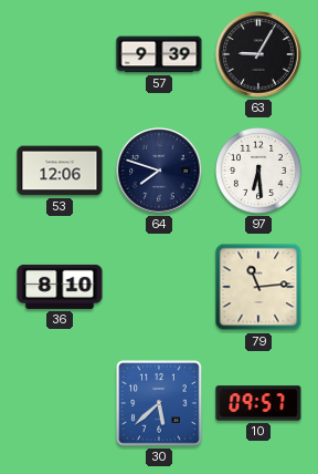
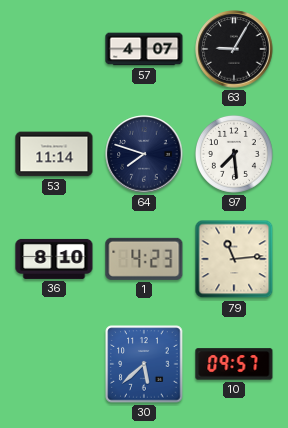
57: 9:39 -> 4:07
53: 12:06 -> 11:14
97: 6:29 -> 7:29
1: none -> 4:23
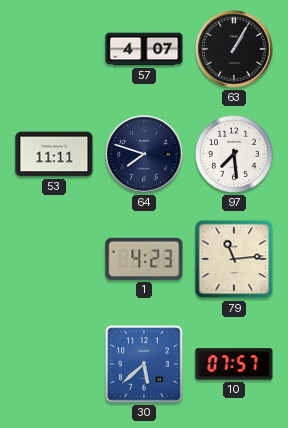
63: 9:05 -> 1:05
53: 11:14 -> 11:11
36: 8:10 -> none
10: 09:57 -> 07:57
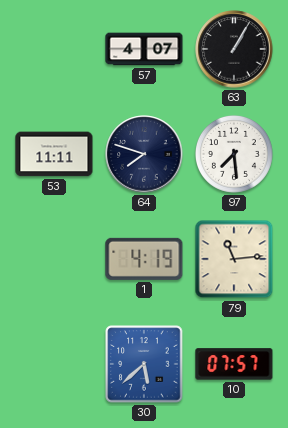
1: 4:23 -> 4:19
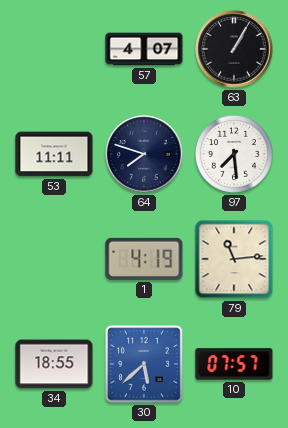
34: none -> 18:55
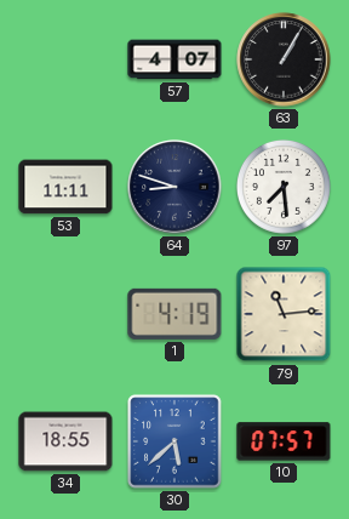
64: 7:48 -> 8:48
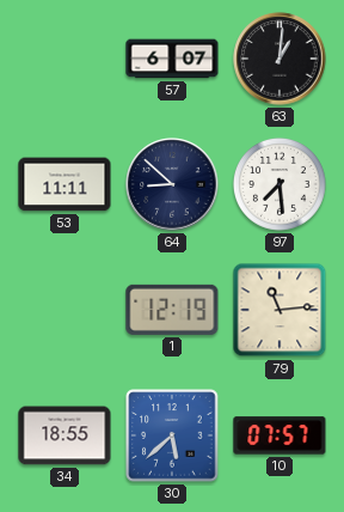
57: 4:07 -> 6:07
63: 1:05 -> 1:01
64: 8:48 -> 8:52
1: 4:19 -> 12:19
